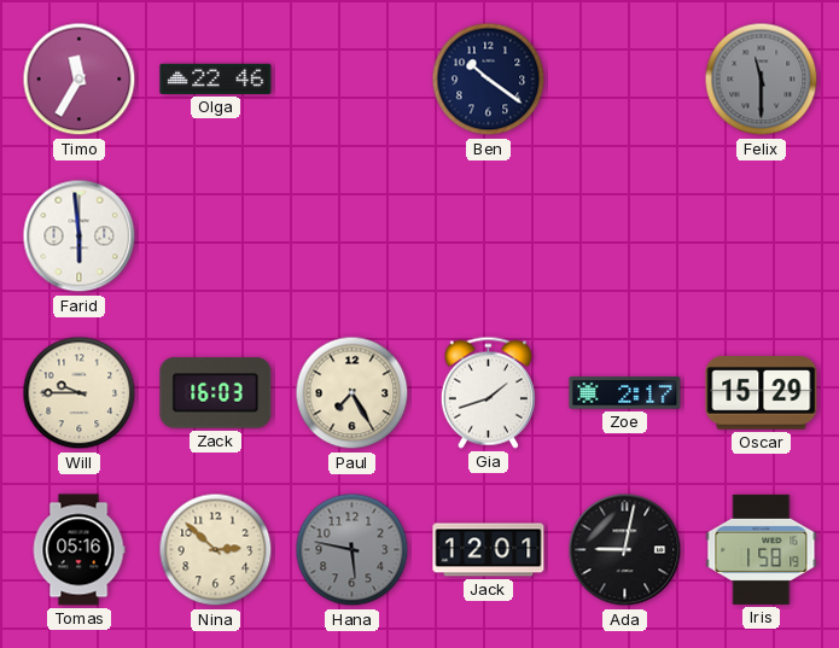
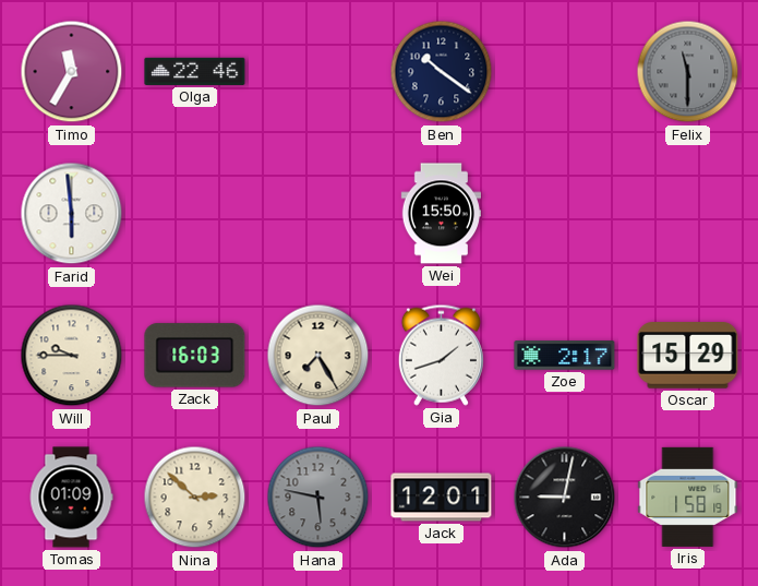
Wei: none -> 15:50
Tomas: 05:16 -> 01:09
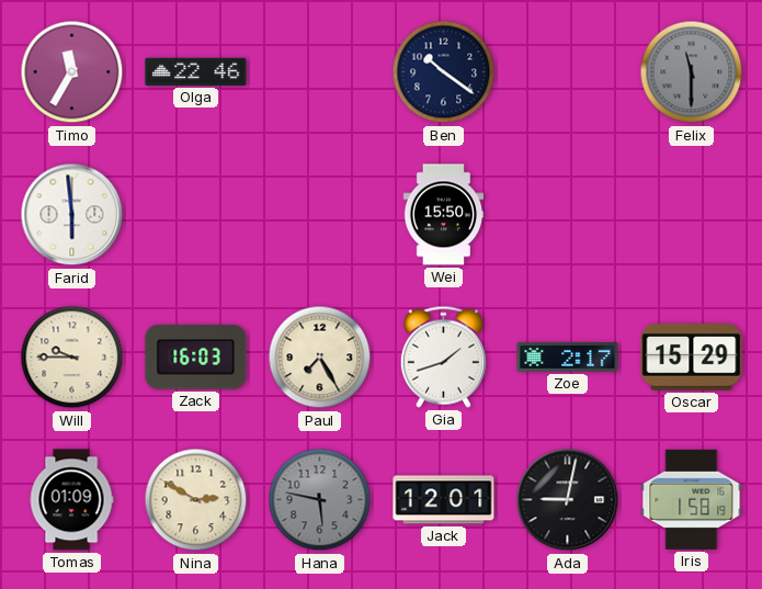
Nina: 2:52 -> 2:50
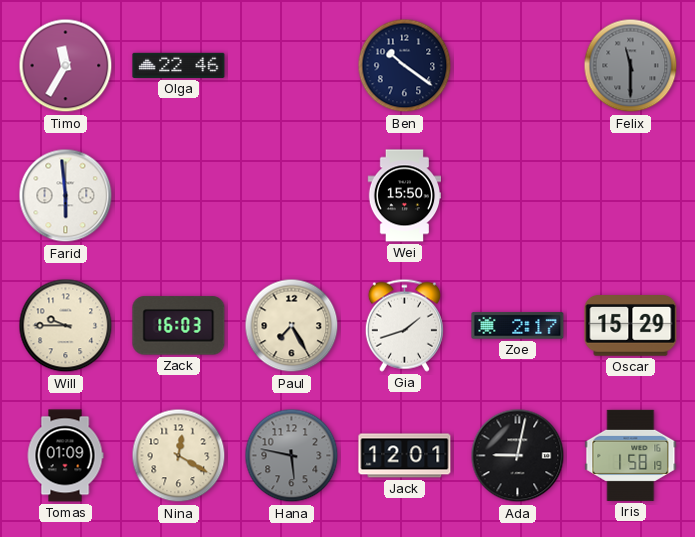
Nina: 2:50 -> 12:20
